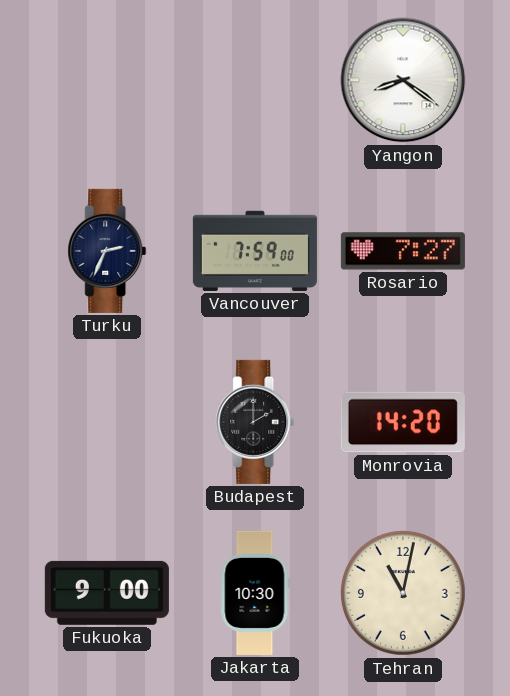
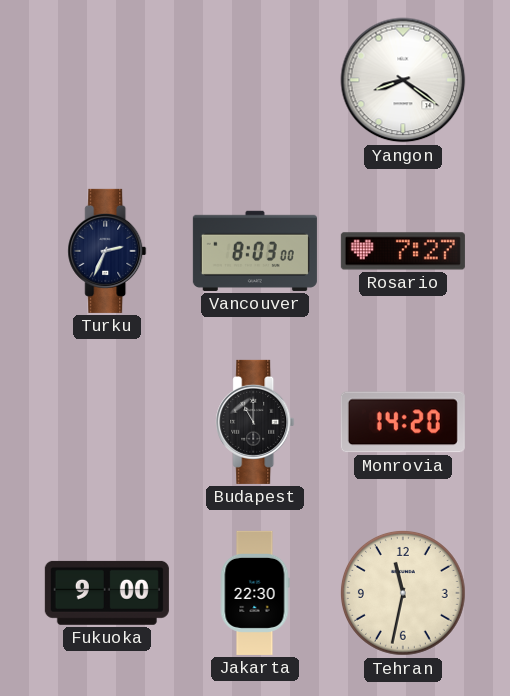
Vancouver: 7:59 -> 8:03
Budapest: 2:00 -> 11:00
Jakarta: 10:30 -> 22:30
Tehran: 11:02 -> 11:32
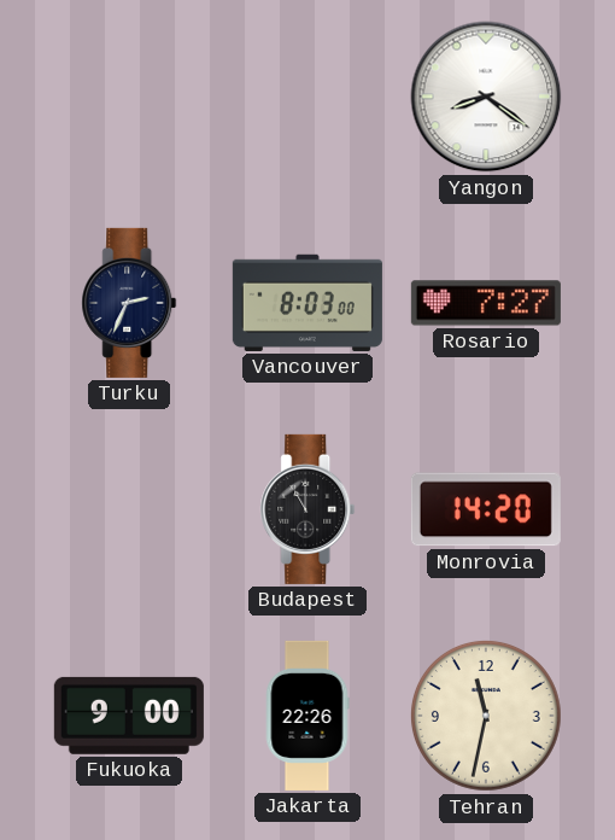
Jakarta: 22:30 -> 22:26
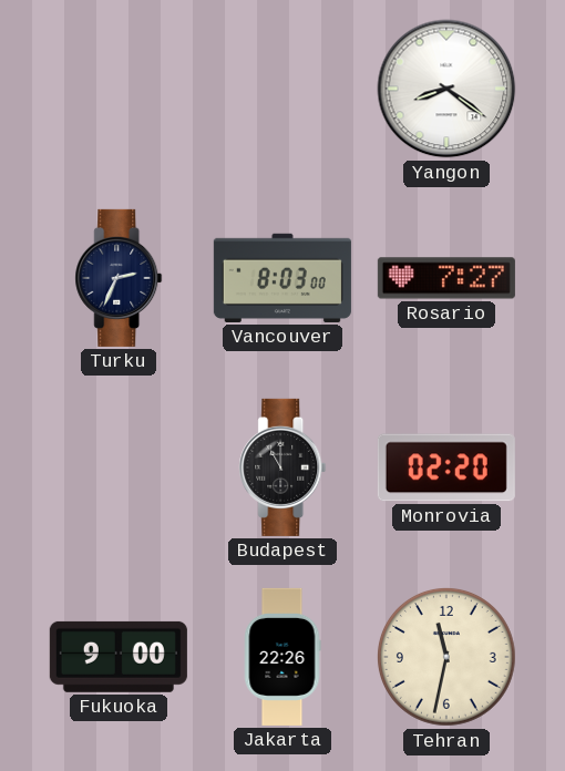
Monrovia: 14:20 -> 02:20
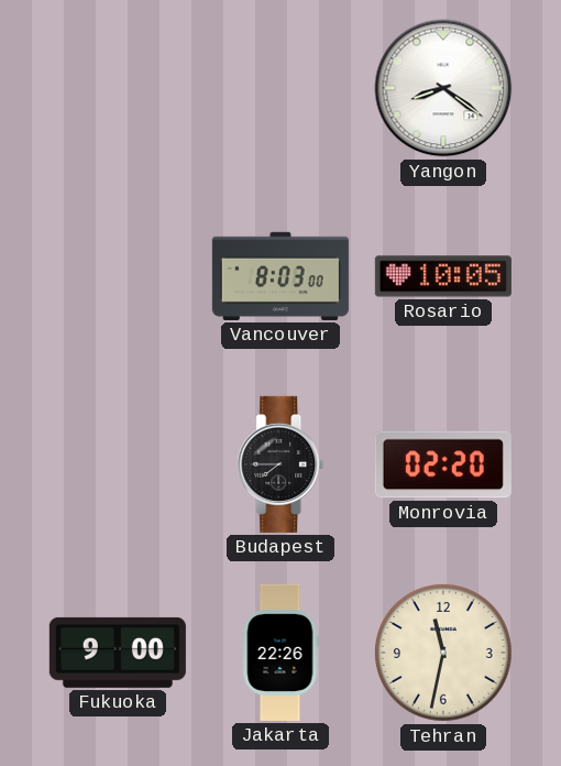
Turku: 2:34 -> none
Rosario: 7:27 -> 10:05
Budapest: 11:00 -> 7:45
